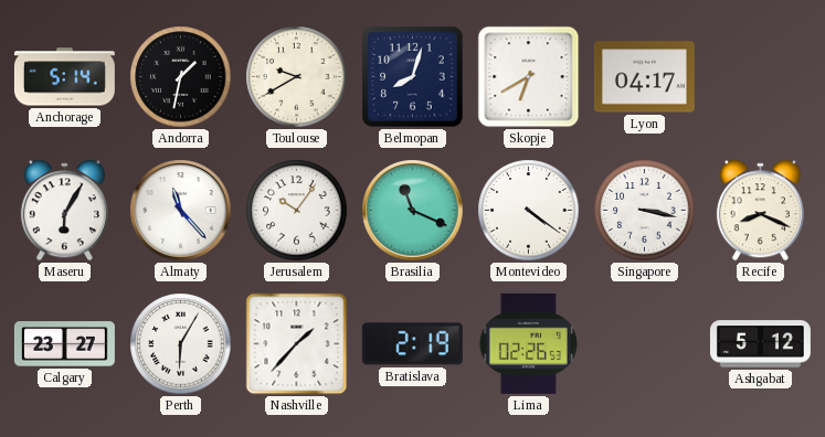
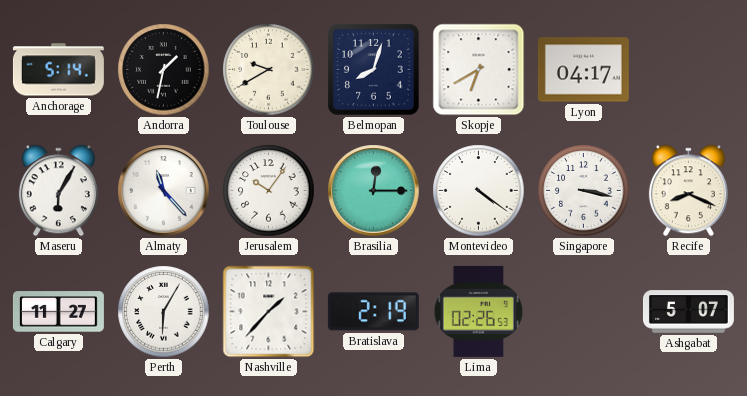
Brasilia: 11:19 -> 12:15
Calgary: 23:27 -> 11:27
Ashgabat: 5:12 -> 5:07
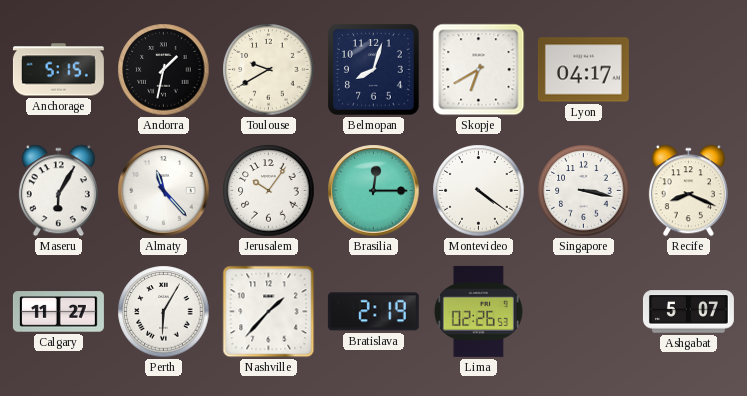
Anchorage: 5:14 -> 5:15
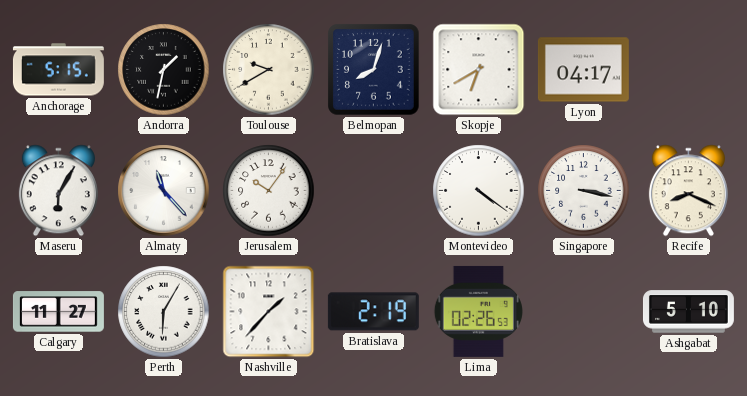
Brasilia: 12:15 -> none
Ashgabat: 5:07 -> 5:10
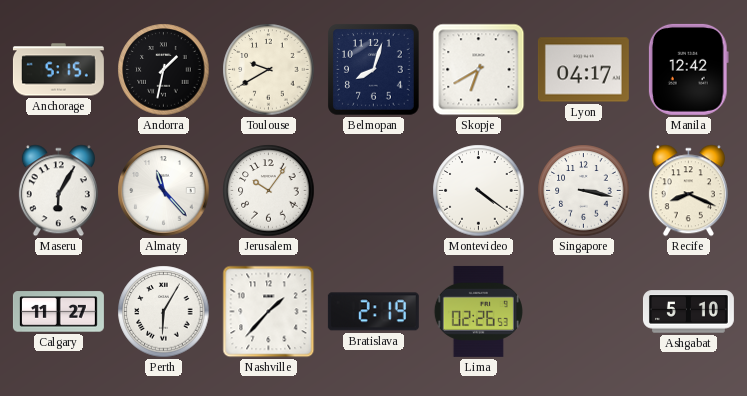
Manila: none -> 12:42
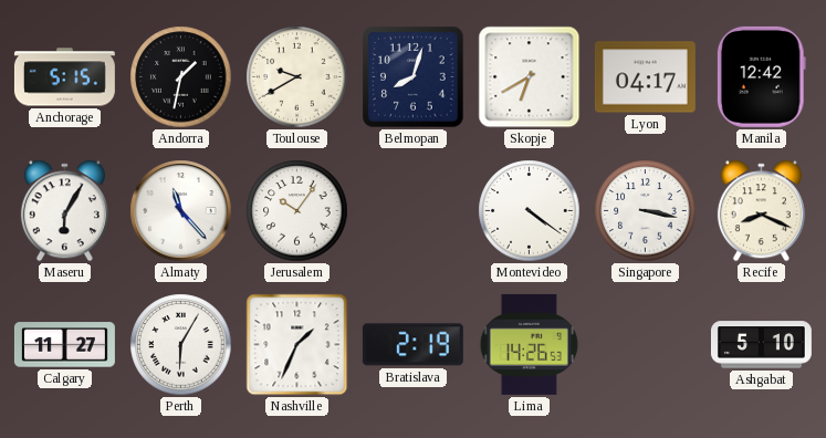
Nashville: 1:37 -> 1:34
Lima: 02:26 -> 14:26
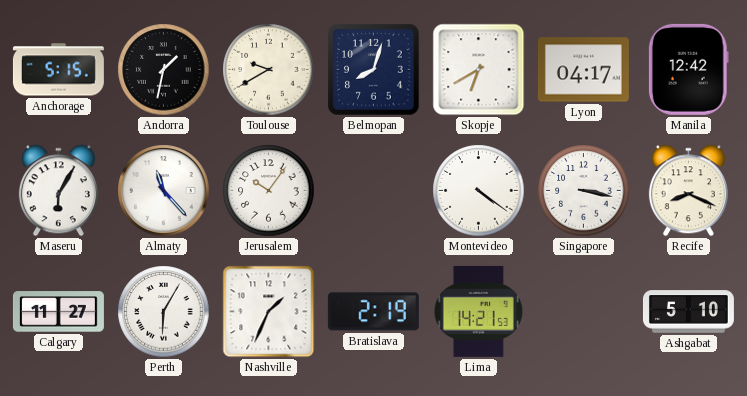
Lima: 14:26 -> 14:21
